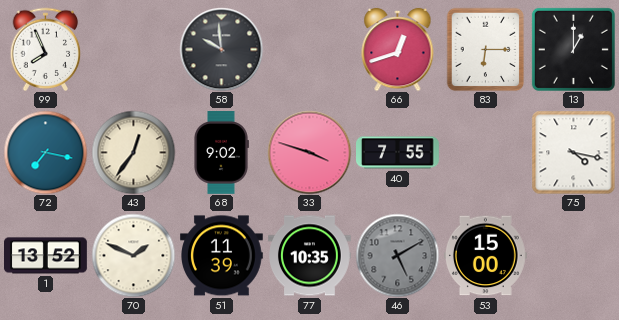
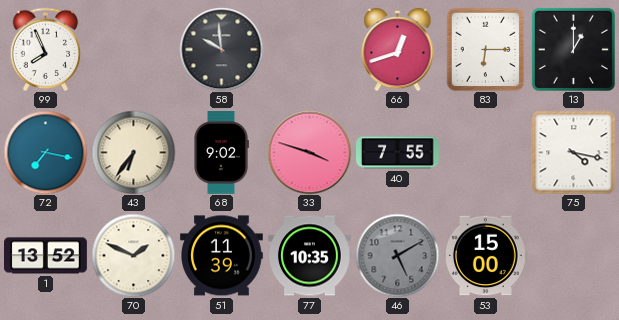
43: 12:36 -> 6:36
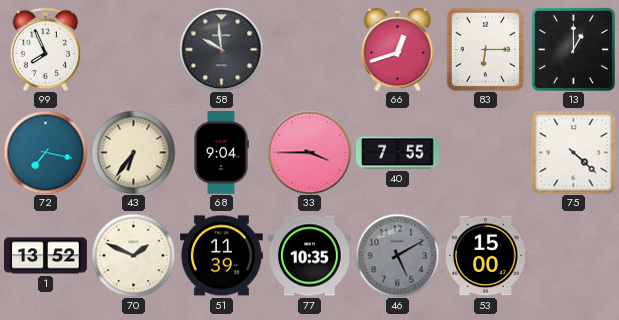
68: 9:02 -> 9:04
33: 3:48 -> 3:45
75: 4:17 -> 4:22
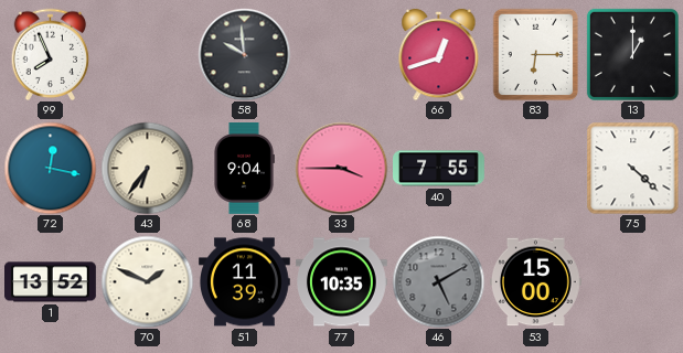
72: 7:17 -> 12:17
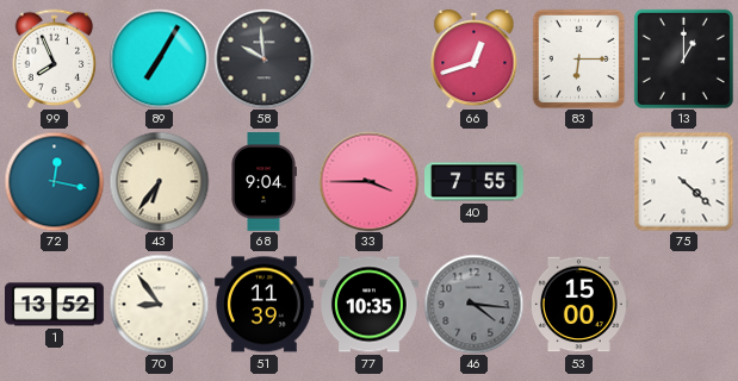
89: none -> 7:05
70: 1:49 -> 8:54
46: 5:10 -> 4:16
